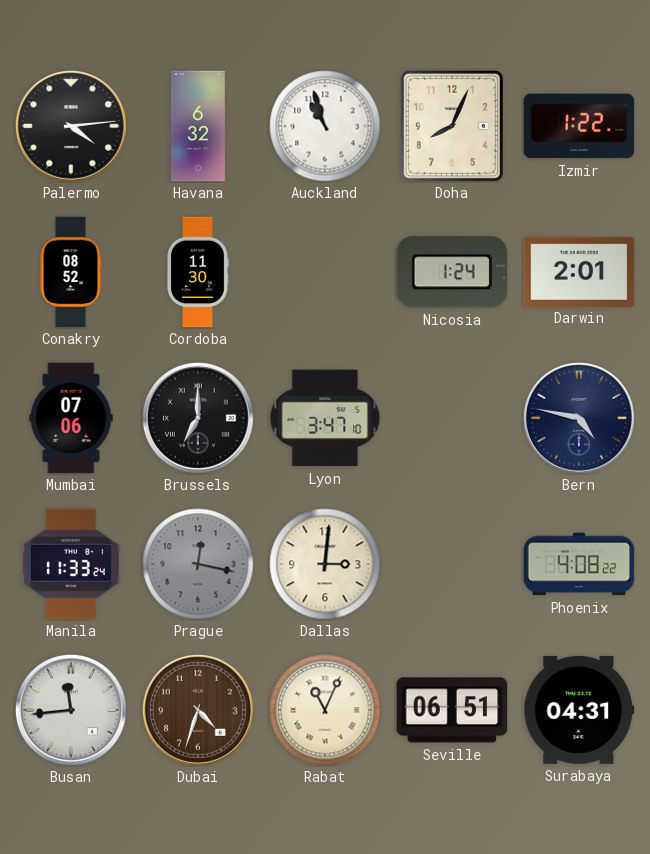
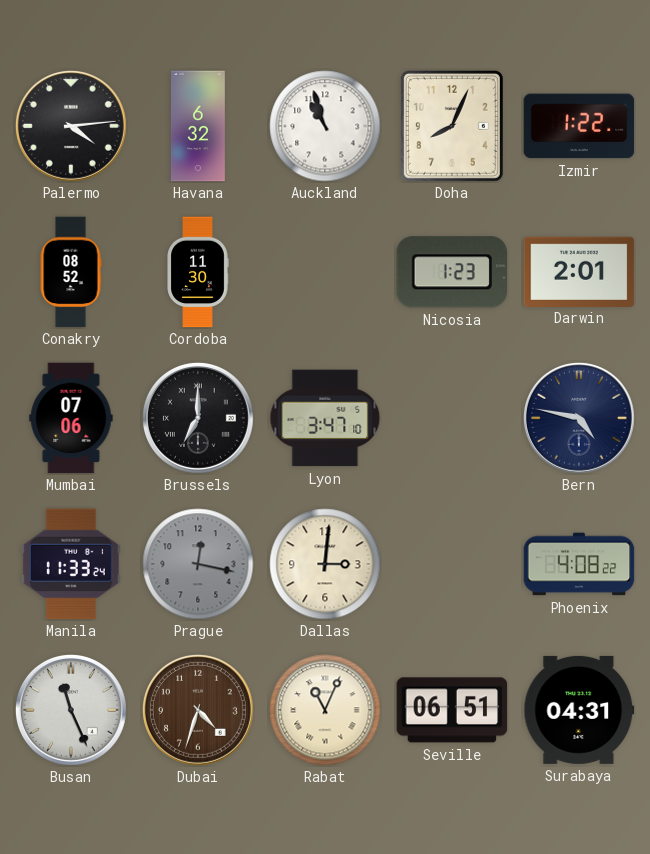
Nicosia: 1:24 -> 1:23
Busan: 11:44 -> 11:26
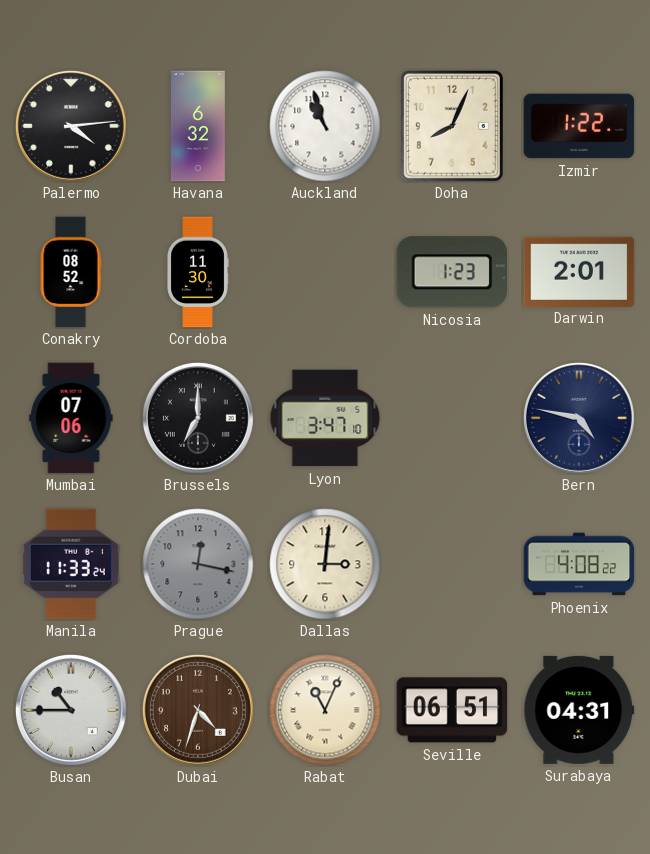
Busan: 11:26 -> 10:45
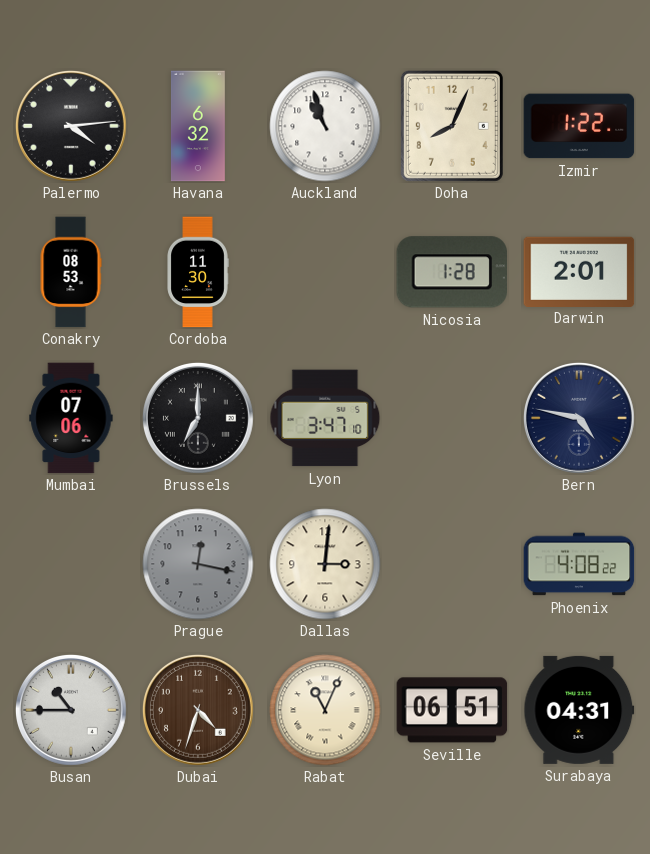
Conakry: 08:52 -> 08:53
Nicosia: 1:23 -> 1:28
Manila: 11:33 -> none
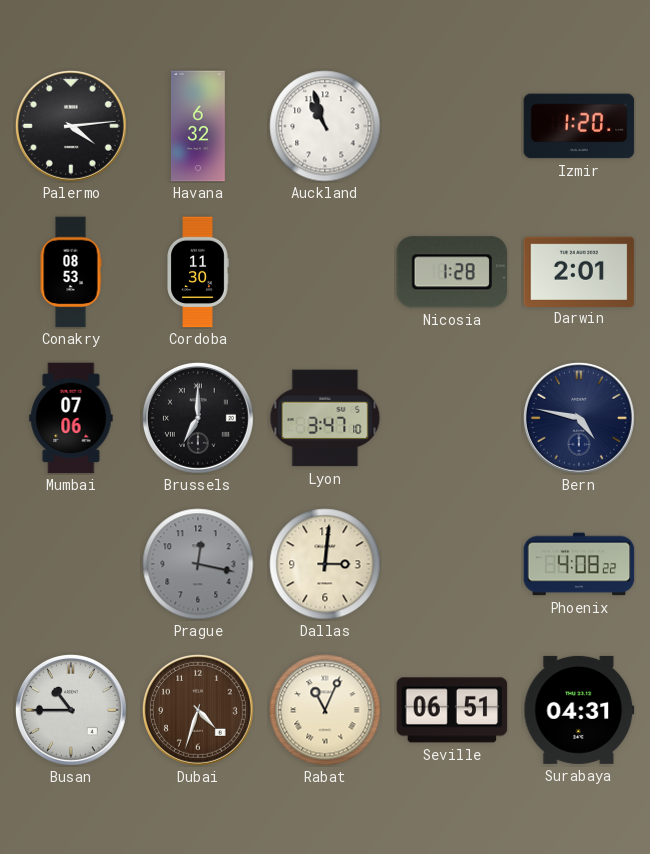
Doha: 8:04 -> none
Izmir: 1:22 -> 1:20
